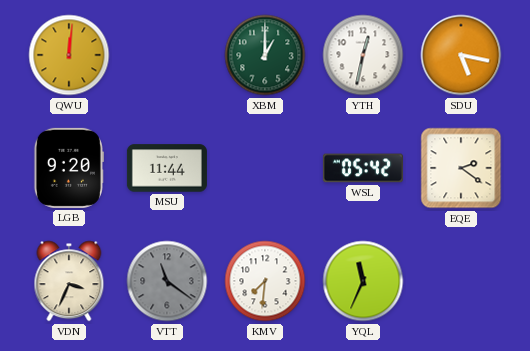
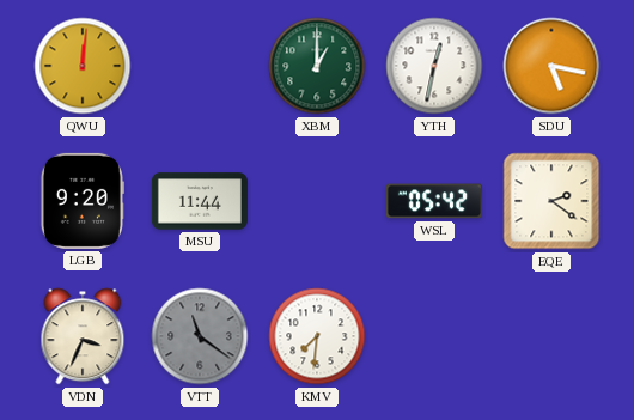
YQL: 11:34 -> none
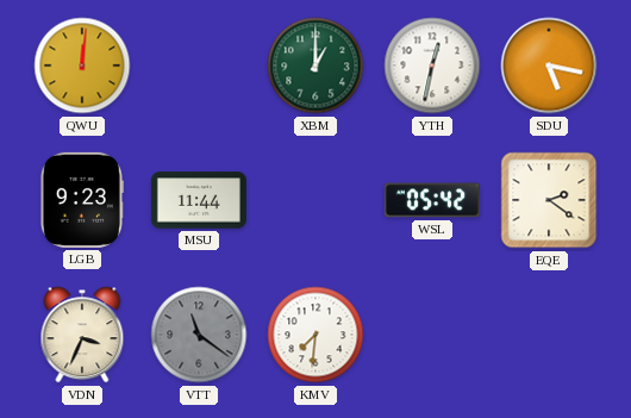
LGB: 9:20 -> 9:23
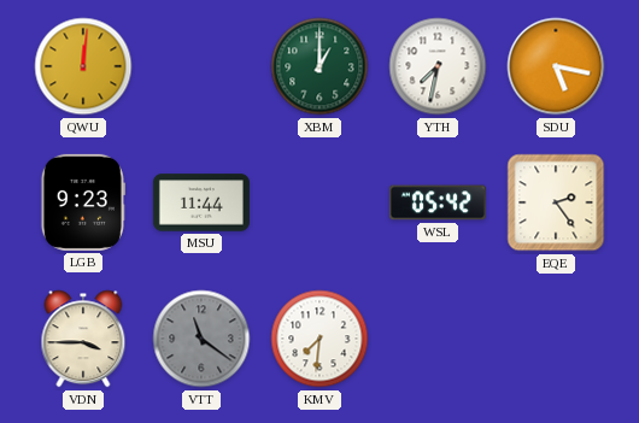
YTH: 12:32 -> 7:32
EQE: 2:21 -> 2:24
VDN: 3:34 -> 3:45
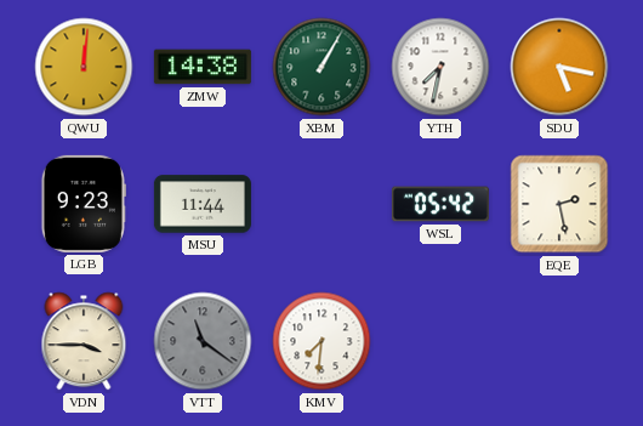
ZMW: none -> 14:38
XBM: 1:00 -> 1:05
EQE: 2:24 -> 2:28
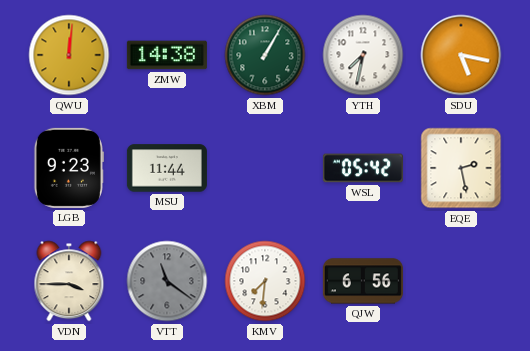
QJW: none -> 6:56
